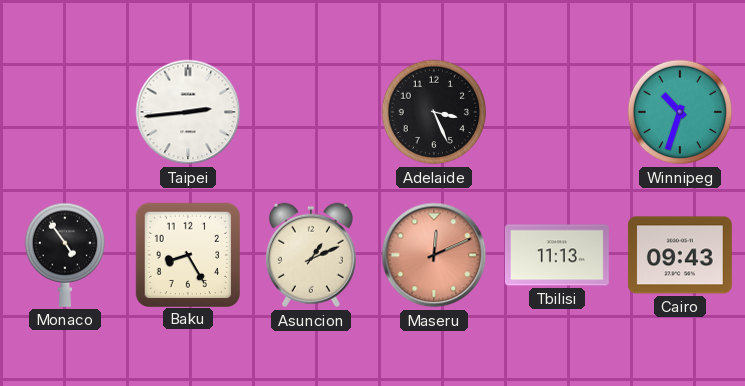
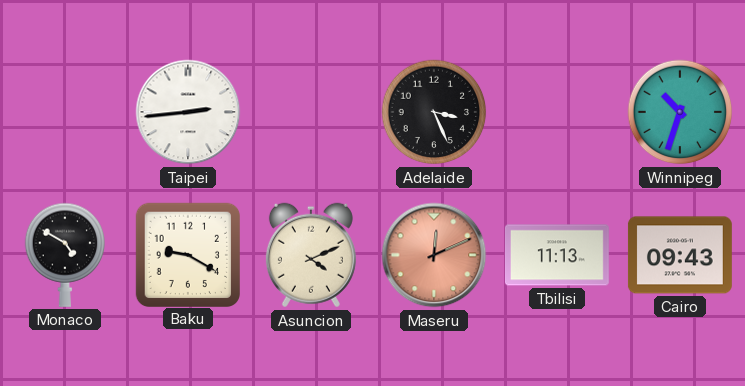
Monaco: 4:54 -> 4:50
Baku: 8:25 -> 9:20
Asuncion: 1:11 -> 4:11
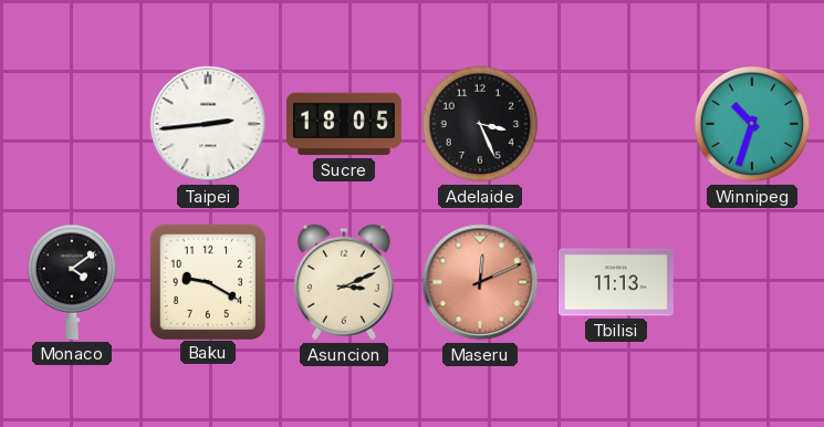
Sucre: none -> 18:05
Monaco: 4:50 -> 4:09
Asuncion: 4:11 -> 3:11
Cairo: 09:43 -> none
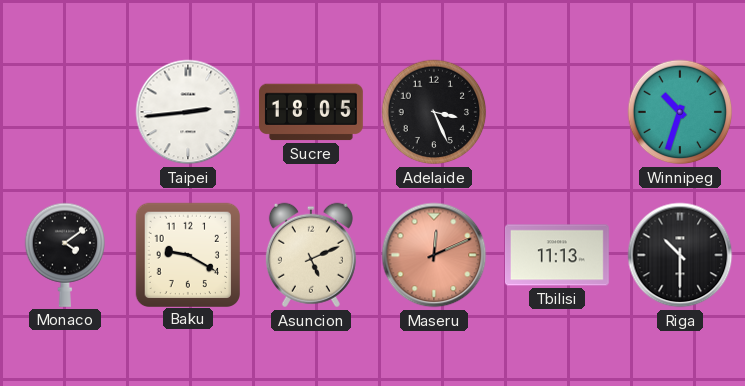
Asuncion: 3:11 -> 5:11
Riga: none -> 10:30
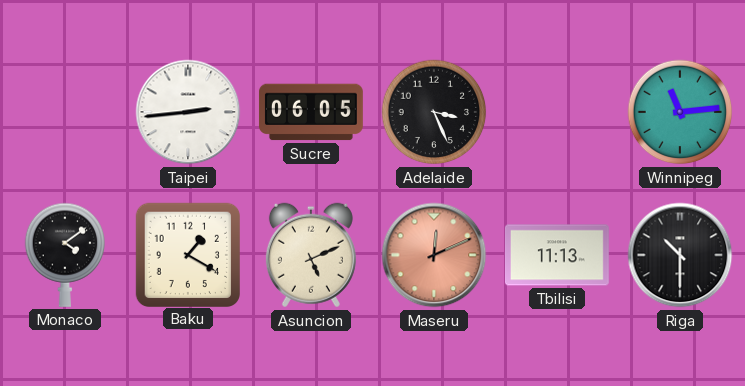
Sucre: 18:05 -> 06:05
Winnipeg: 10:33 -> 11:14
Baku: 9:20 -> 1:20
